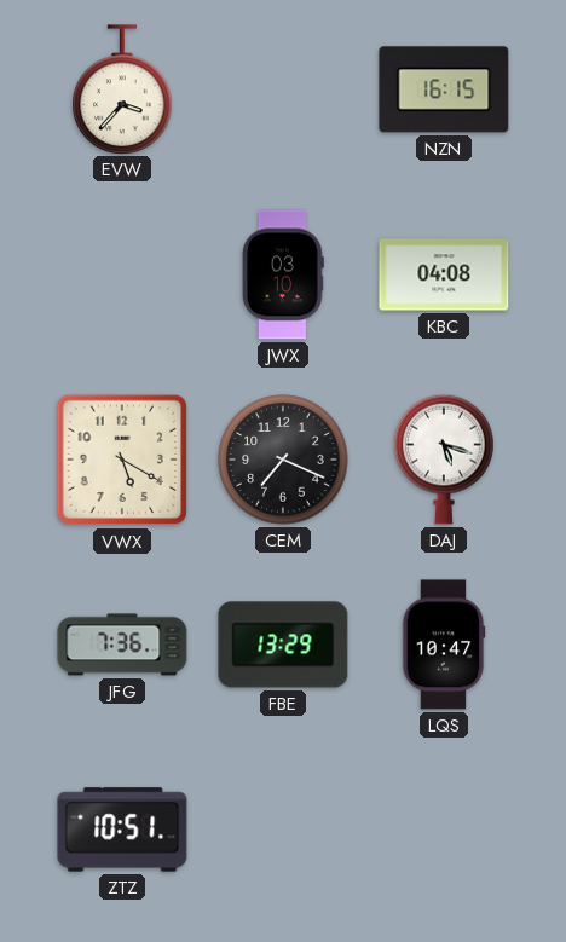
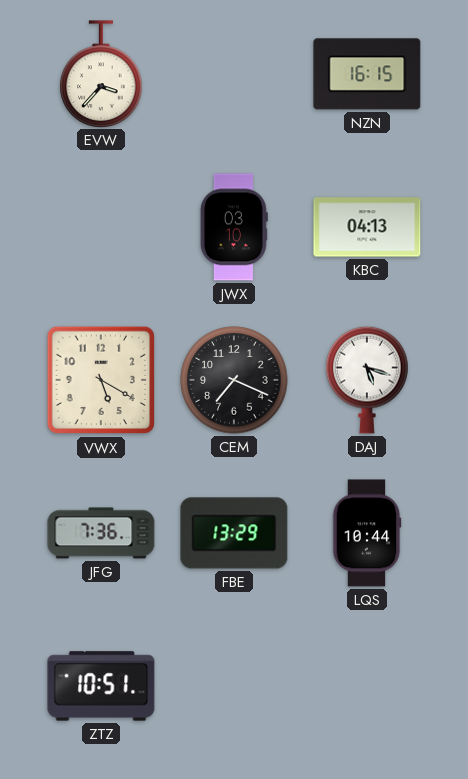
KBC: 04:08 -> 04:13
LQS: 10:47 -> 10:44
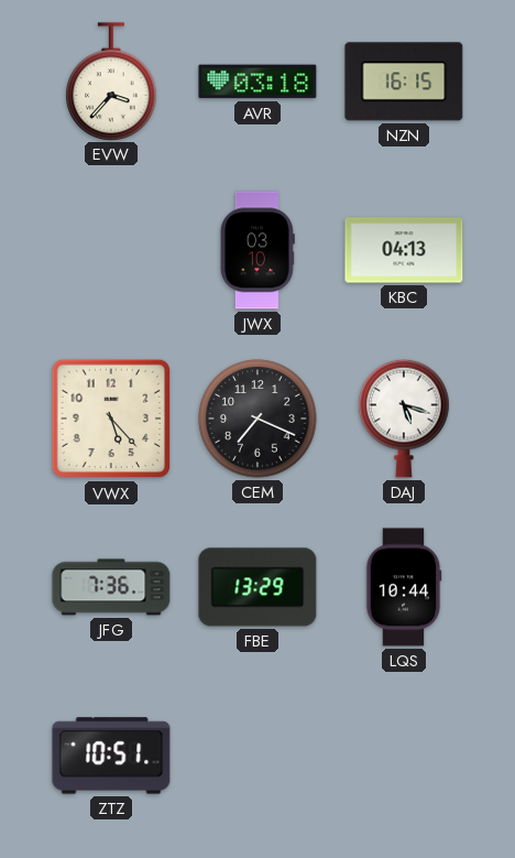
AVR: none -> 03:18
VWX: 5:20 -> 5:23
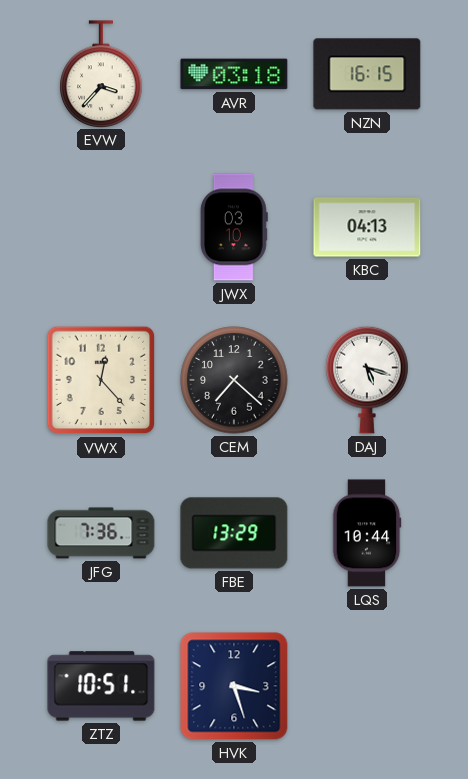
VWX: 5:23 -> 12:23
CEM: 7:19 -> 7:22
HVK: none -> 3:27
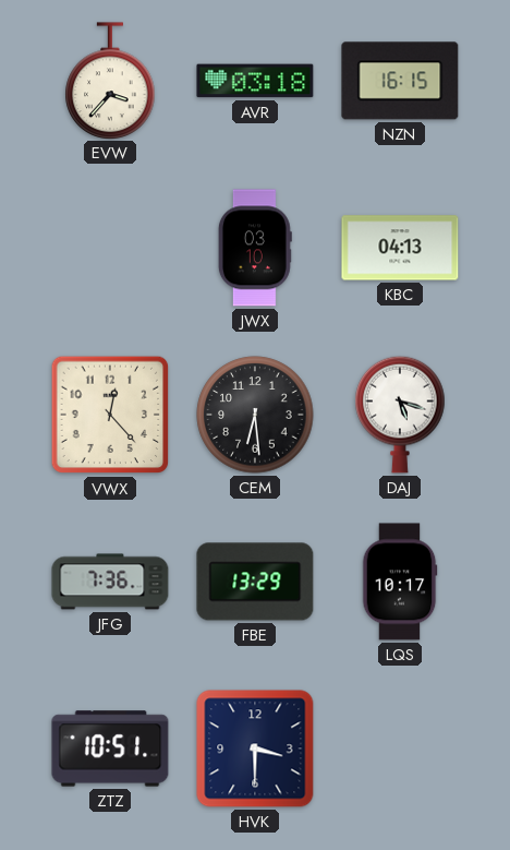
CEM: 7:22 -> 6:29
LQS: 10:44 -> 10:17
HVK: 3:27 -> 3:30
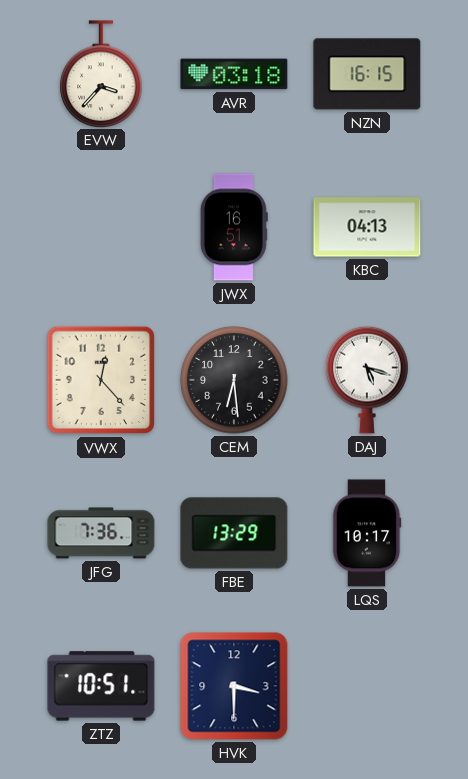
JWX: 03:10 -> 16:51
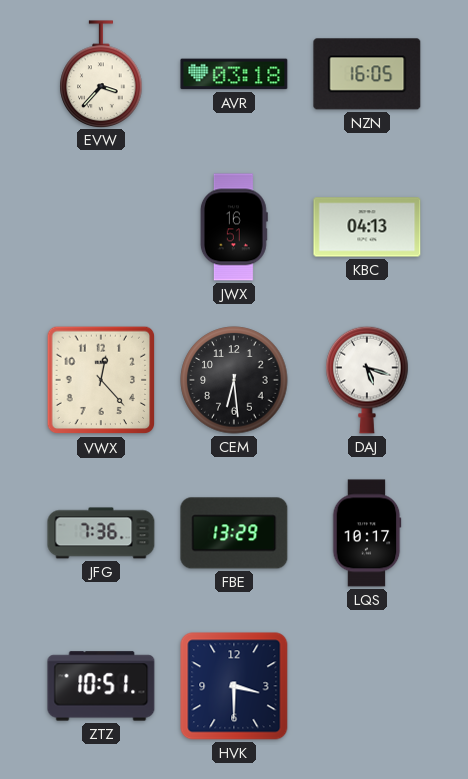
NZN: 16:15 -> 16:05
